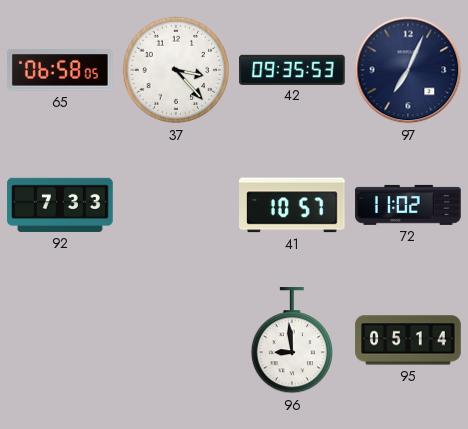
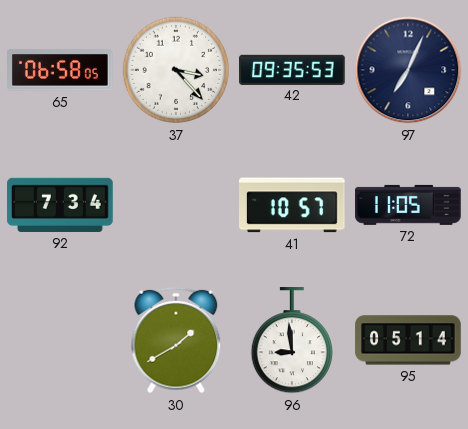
92: 7:33 -> 7:34
72: 11:02 -> 11:05
30: none -> 1:40
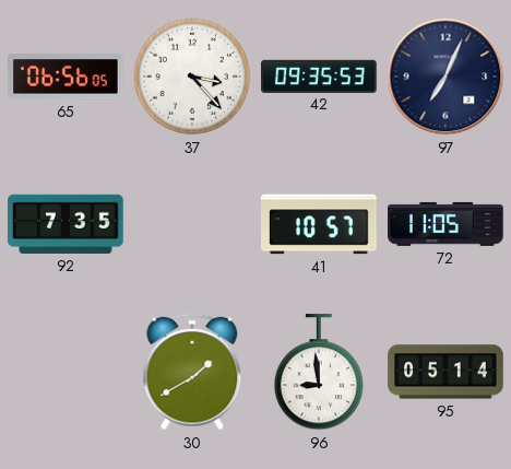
65: 06:58 -> 06:56
92: 7:34 -> 7:35
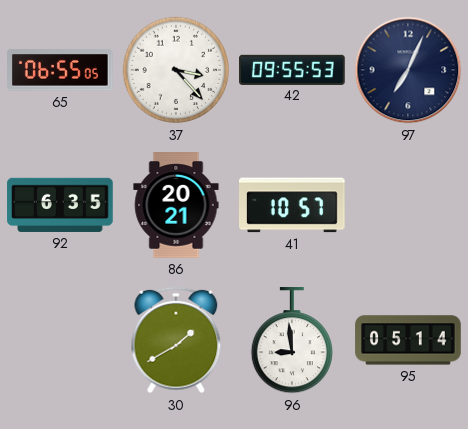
65: 06:56 -> 06:55
42: 09:35 -> 09:55
92: 7:35 -> 6:35
86: none -> 20:21
72: 11:05 -> none
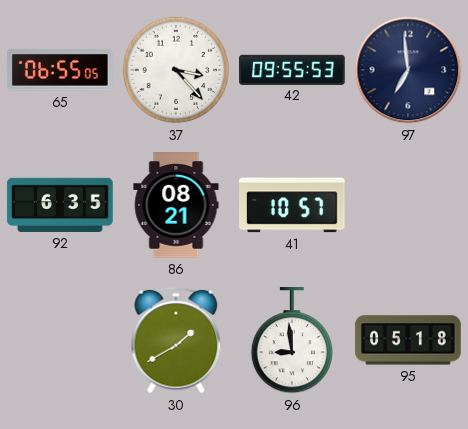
97: 7:04 -> 6:59
86: 20:21 -> 08:21
95: 05:14 -> 05:18
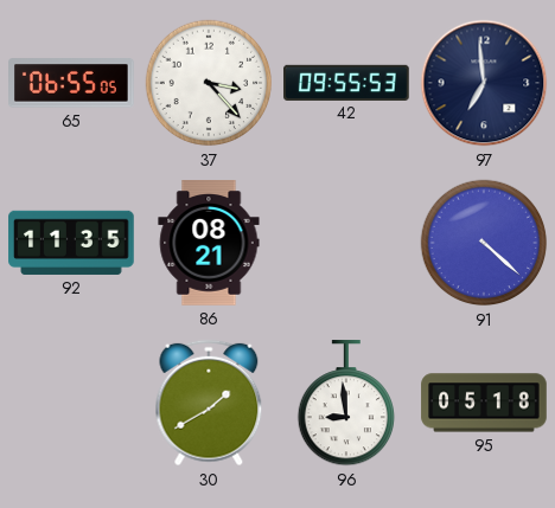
92: 6:35 -> 11:35
41: 10:57 -> none
91: none -> 4:22
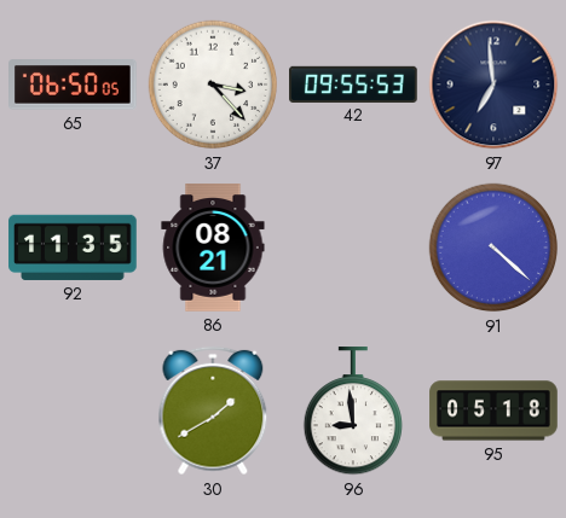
65: 06:55 -> 06:50
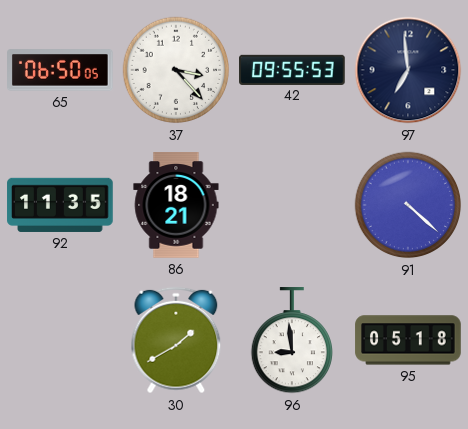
86: 08:21 -> 18:21
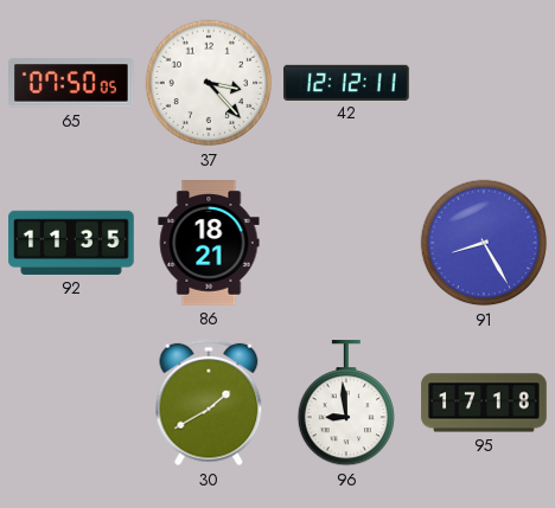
65: 06:50 -> 07:50
42: 09:55 -> 12:12
97: 6:59 -> none
91: 4:22 -> 8:25
95: 05:18 -> 17:18
